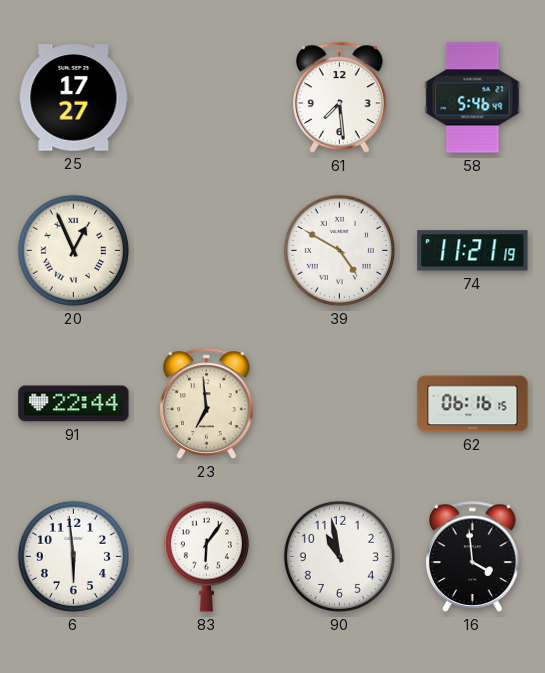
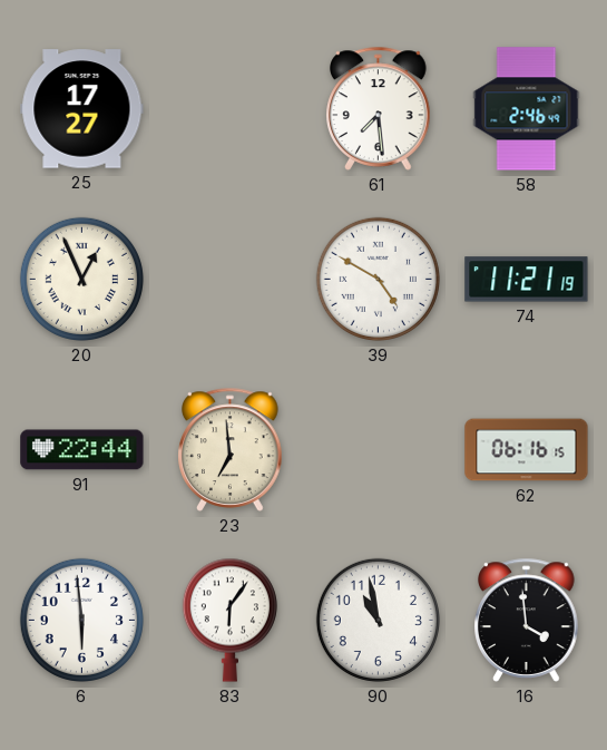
58: 5:46 -> 2:46
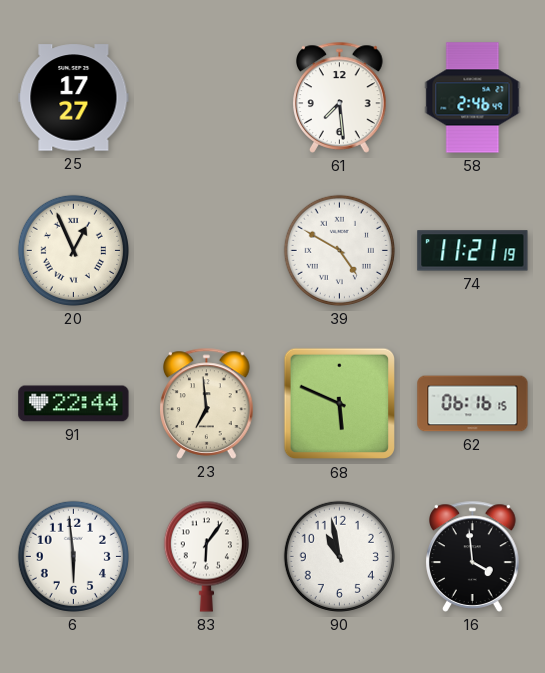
68: none -> 5:49
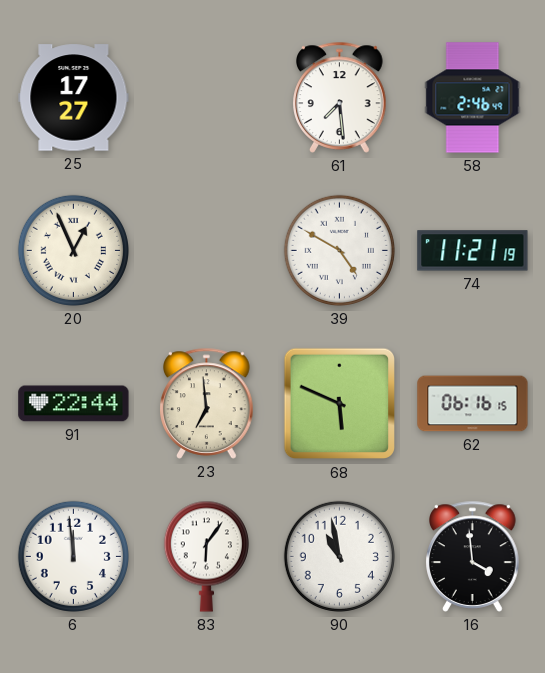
6: 5:59 -> 11:59
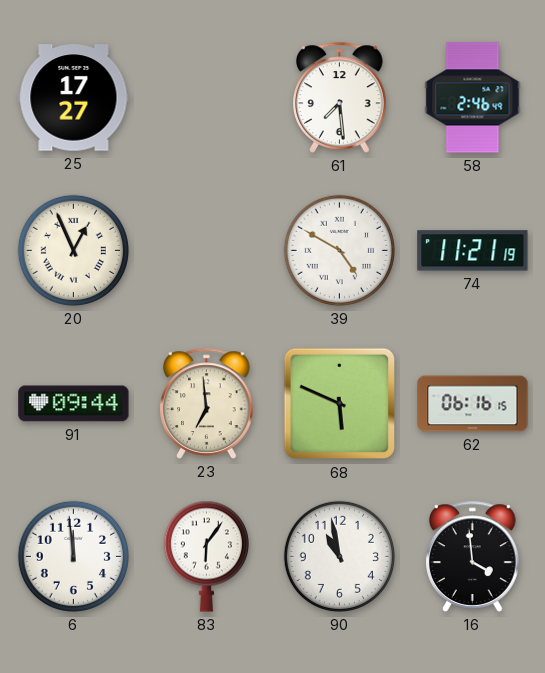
91: 22:44 -> 09:44
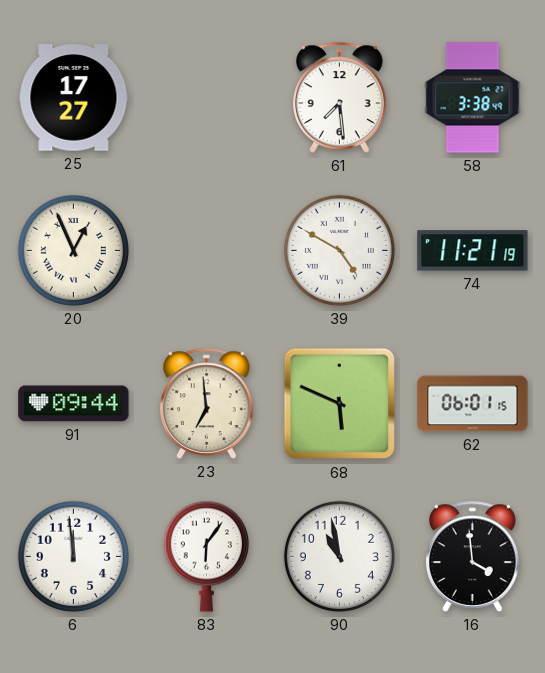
58: 2:46 -> 3:38
62: 06:16 -> 06:01
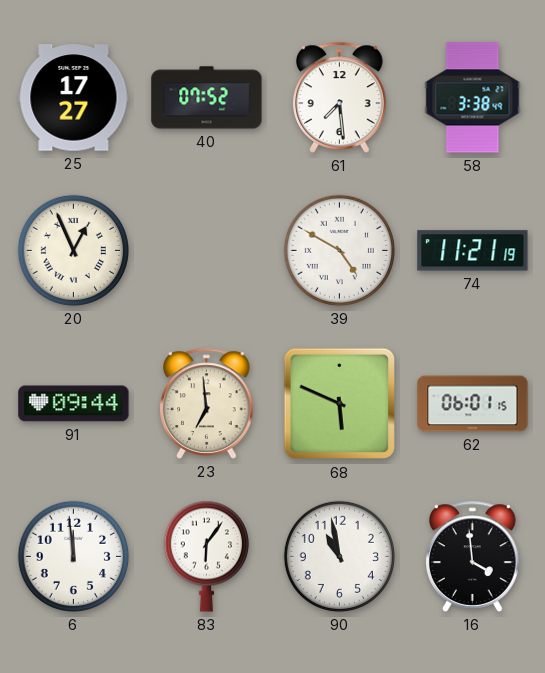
40: none -> 07:52
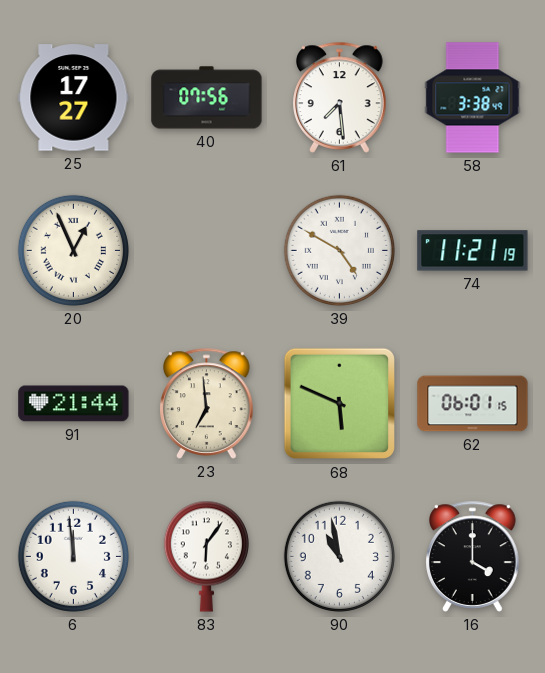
40: 07:52 -> 07:56
91: 09:44 -> 21:44
16: 3:59 -> 4:00
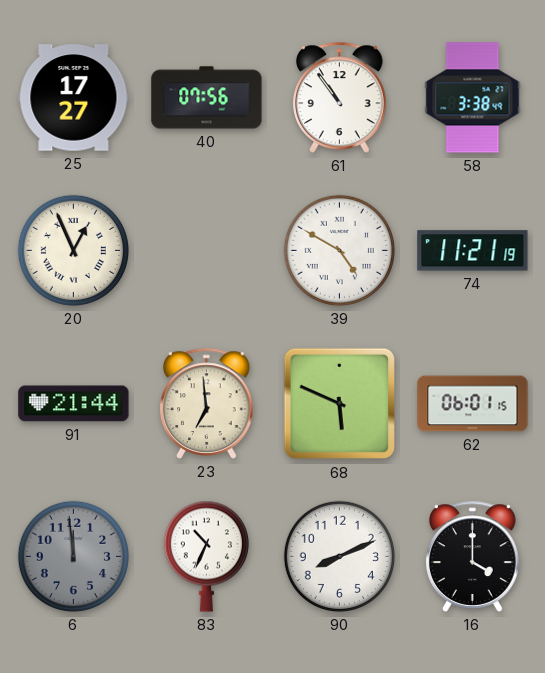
61: 7:29 -> 10:54
6 dial: white -> grey
83: 6:06 -> 10:34
90: 10:58 -> 8:11
